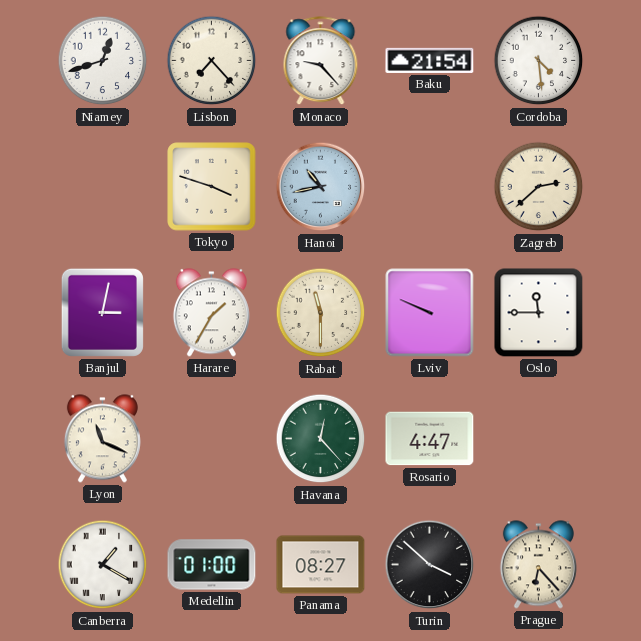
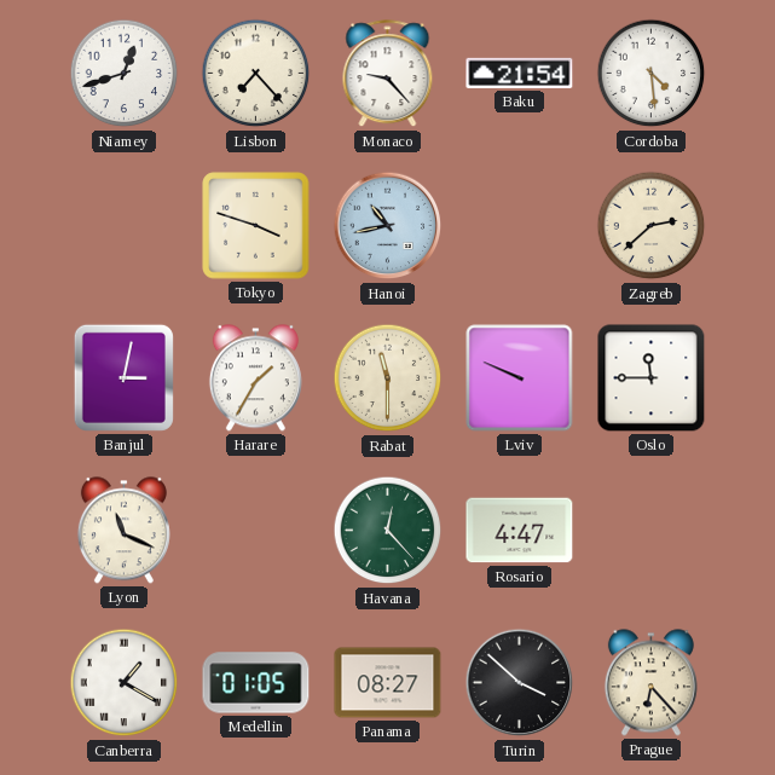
Medellin: 01:00 -> 01:05
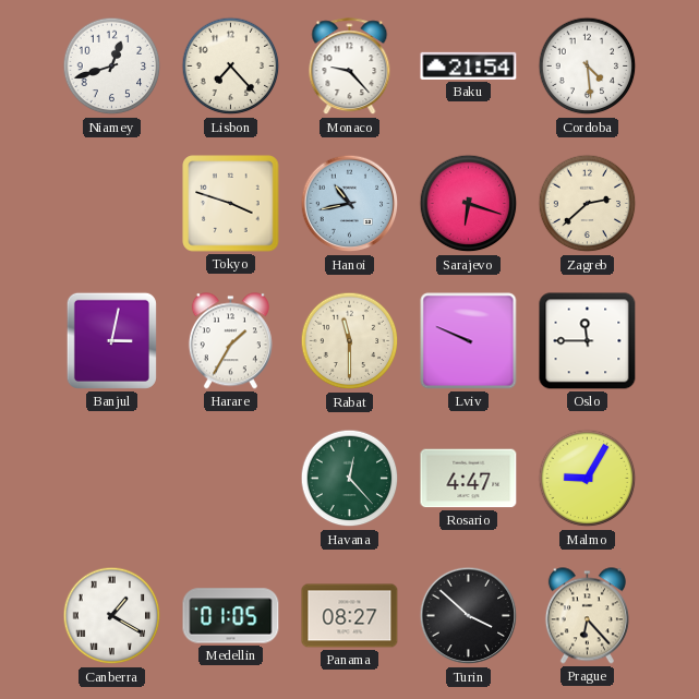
Sarajevo: none -> 6:18
Lyon: 11:19 -> none
Malmo: none -> 9:05
